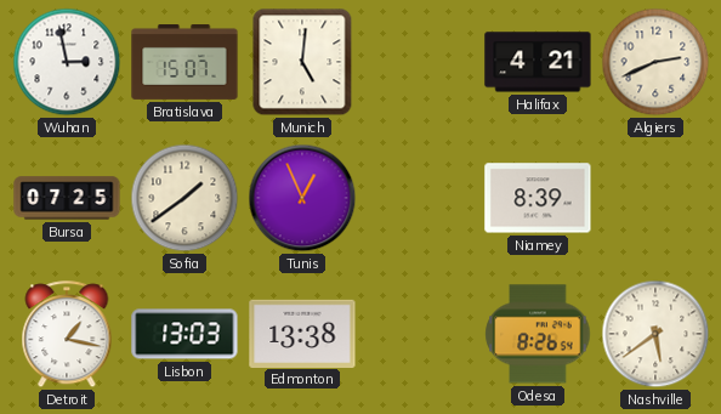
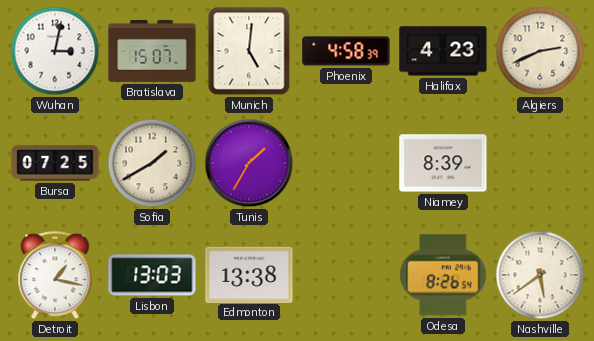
Wuhan: 2:58 -> 3:02
Phoenix: none -> 4:58
Halifax: 4:21 -> 4:23
Sofia: 1:39 -> 1:40
Tunis: 12:56 -> 1:35
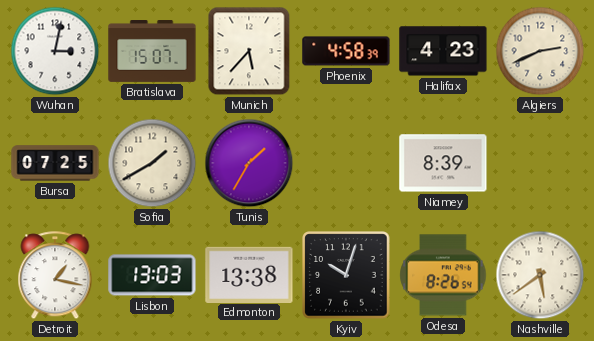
Munich: 5:01 -> 5:37
Kyiv: none -> 10:03
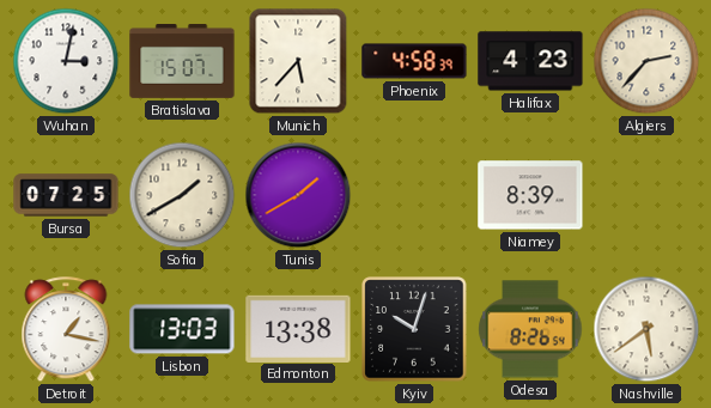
Algiers: 2:41 -> 2:37
Tunis: 1:35 -> 1:40
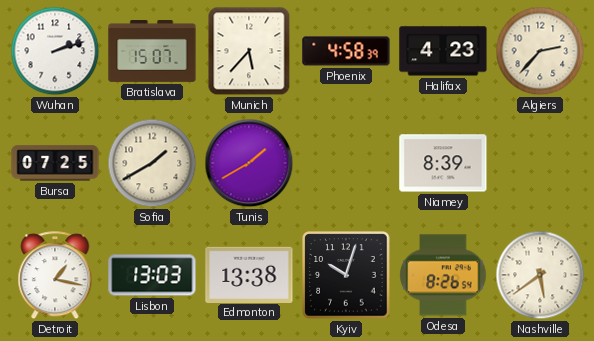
Wuhan: 3:02 -> 2:12
